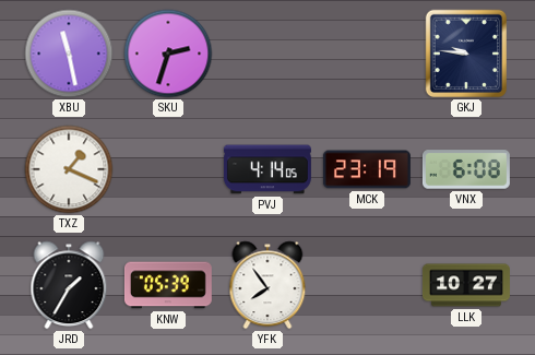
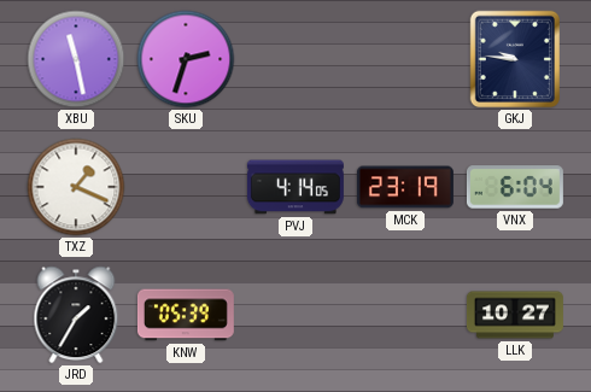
VNX: 6:08 -> 6:04
YFK: 7:54 -> none
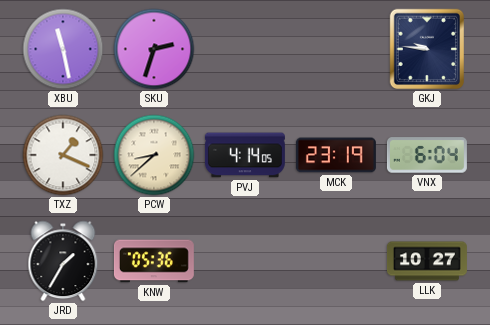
PCW: none -> 8:38
KNW: 05:39 -> 05:36
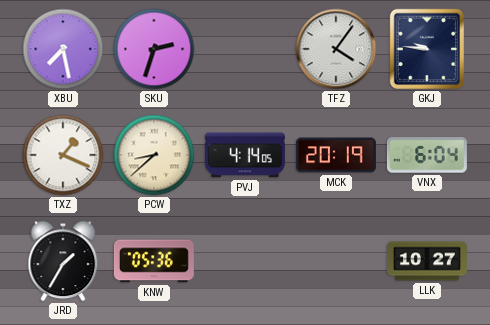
XBU: 11:28 -> 7:28
TFZ: none -> 4:06
MCK: 23:19 -> 20:19
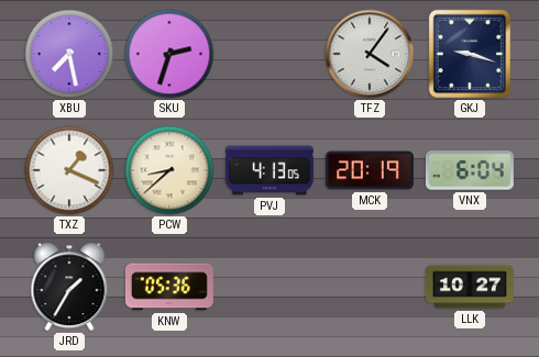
GKJ: 9:46 -> 9:18
PVJ: 4:14 -> 4:13
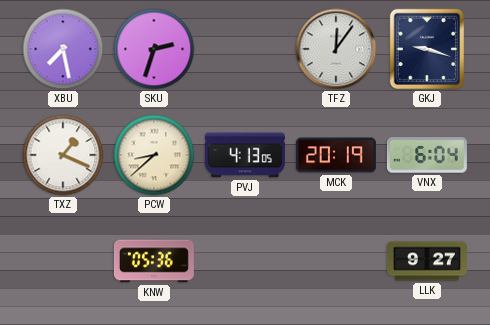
TFZ: 4:06 -> 12:06
JRD: 1:35 -> none
LLK: 10:27 -> 9:27
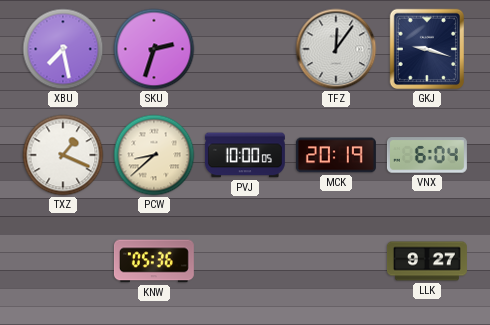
PVJ: 4:13 -> 10:00
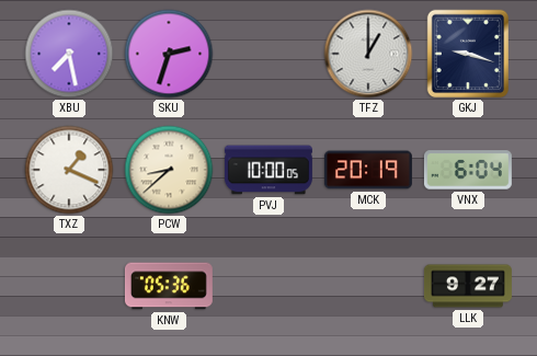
TFZ: 12:06 -> 1:00
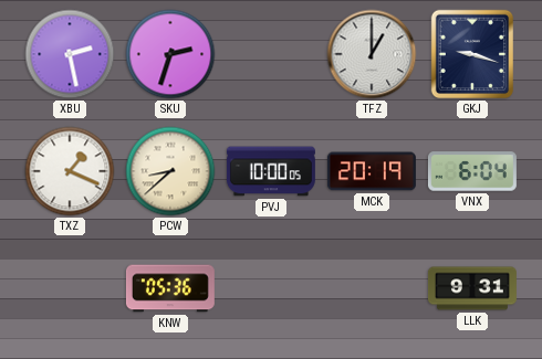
XBU: 7:28 -> 2:28
LLK: 9:27 -> 9:31
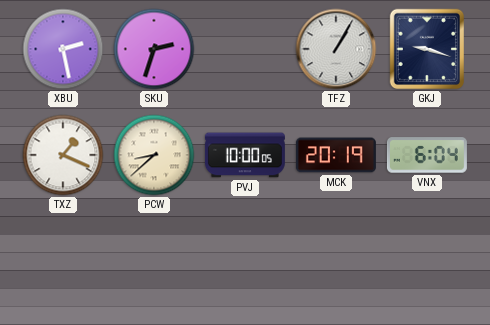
TFZ: 1:00 -> 1:05
KNW: 05:36 -> none
LLK: 9:31 -> none
